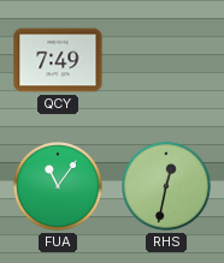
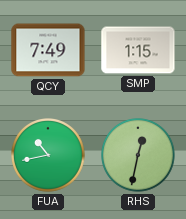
SMP: none -> 1:15
FUA: 11:06 -> 10:43
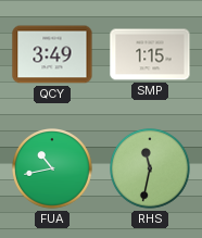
QCY: 7:49 -> 3:49
RHS: 12:32 -> 11:32
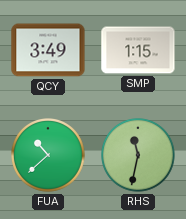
FUA: 10:43 -> 10:38
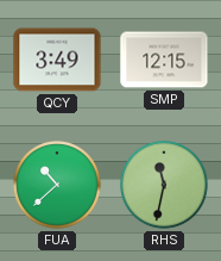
SMP: 1:15 -> 12:15
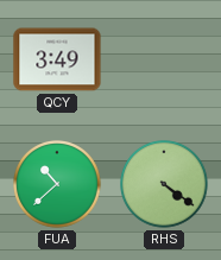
SMP: 12:15 -> none
RHS: 11:32 -> 4:21
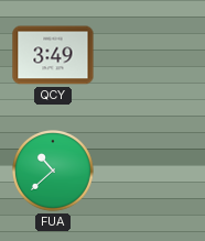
RHS: 4:21 -> none
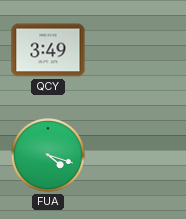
FUA: 10:38 -> 4:18
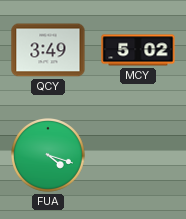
MCY: none -> 5:02
